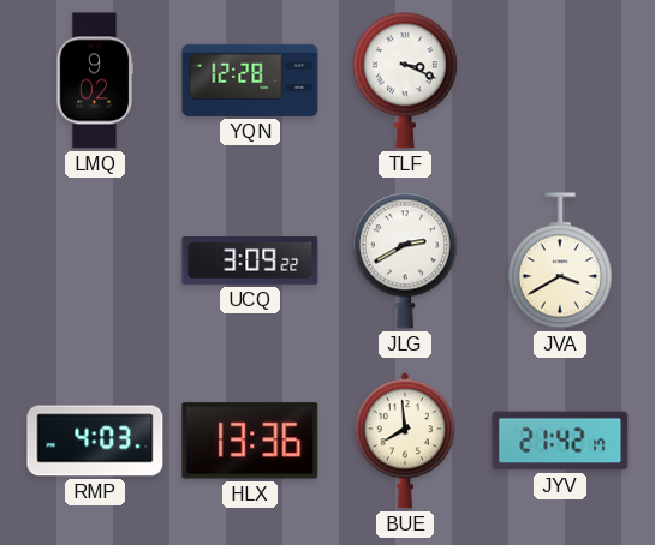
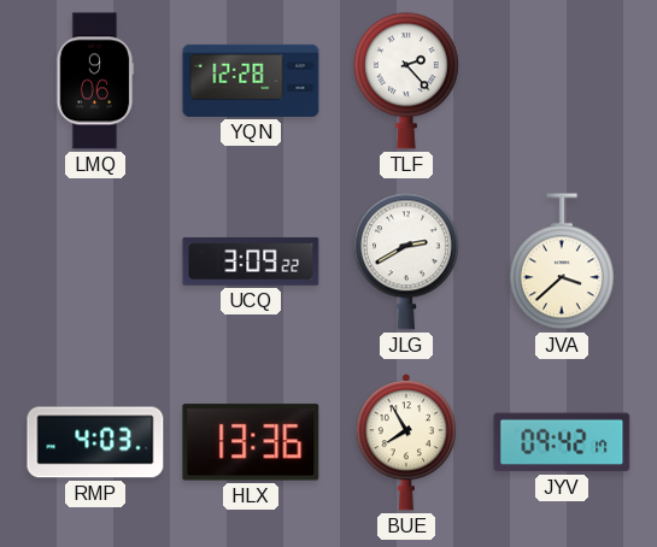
LMQ: 9:02 -> 9:06
TLF: 3:19 -> 2:23
JVA: 3:40 -> 3:38
BUE: 7:59 -> 7:55
JYV: 21:42 -> 09:42
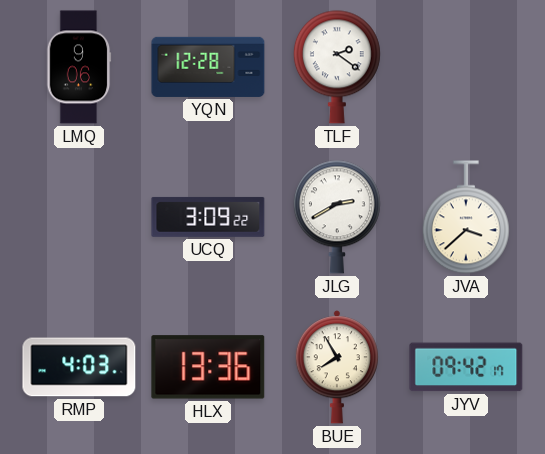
TLF: 2:23 -> 2:21
